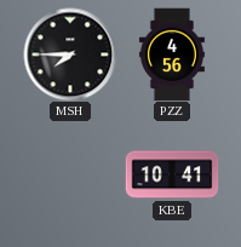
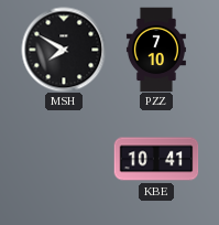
MSH: 7:45 -> 7:50
PZZ: 4:56 -> 7:10
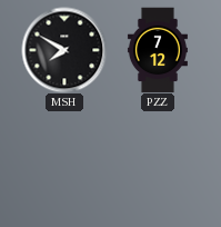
PZZ: 7:10 -> 7:12
KBE: 10:41 -> none
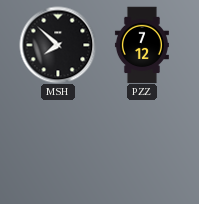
MSH: 7:50 -> 7:52
